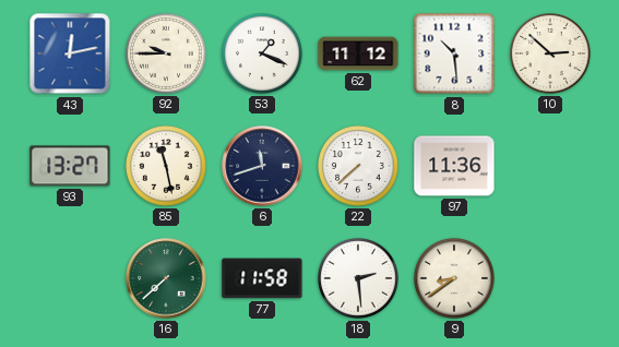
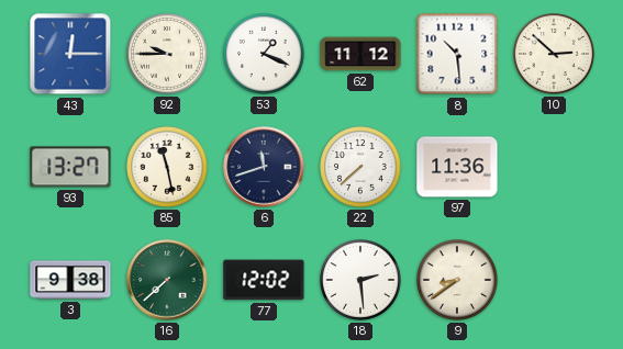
43: 12:13 -> 12:15
3: none -> 9:38
77: 11:58 -> 12:02
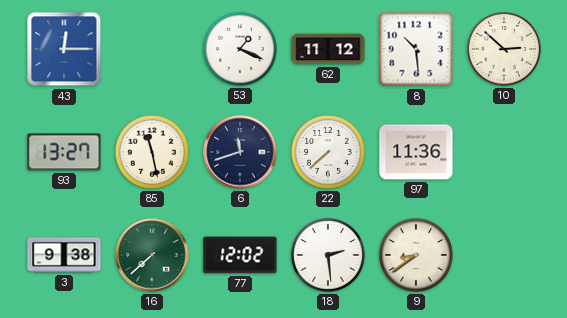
92: 9:45 -> none
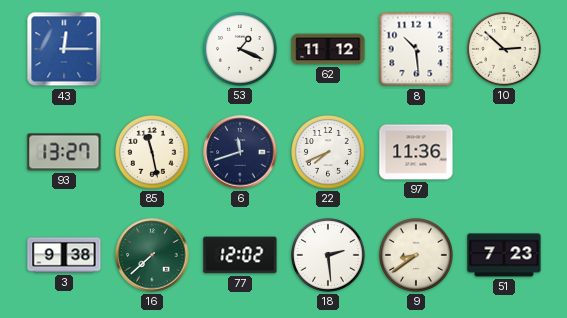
22: 7:38 -> 7:41
51: none -> 7:23
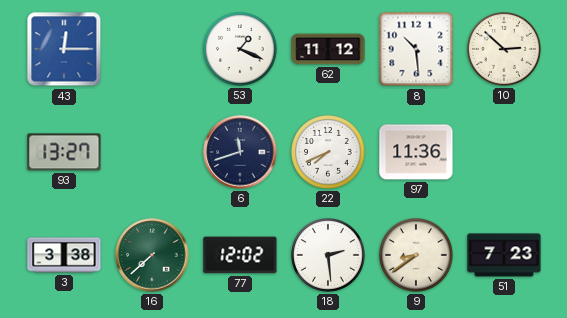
85: 11:28 -> none
3: 9:38 -> 3:38
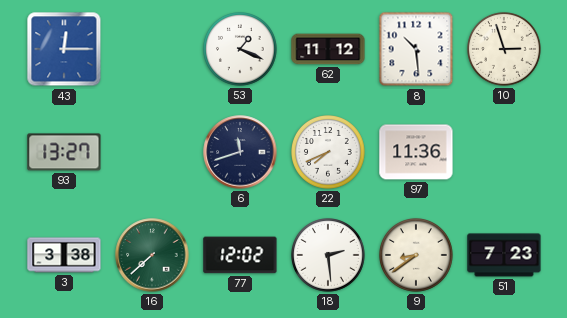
10: 2:52 -> 2:57
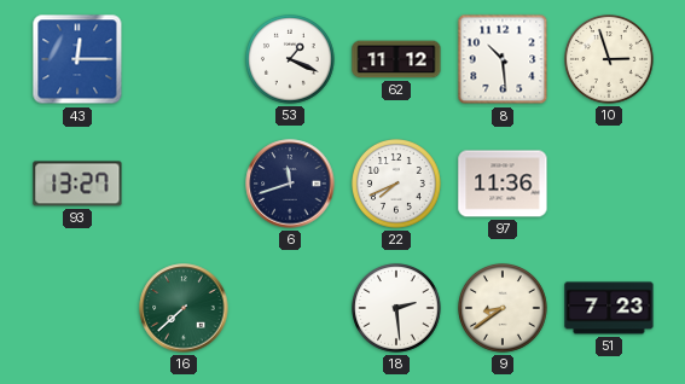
3: 3:38 -> none
77: 12:02 -> none
